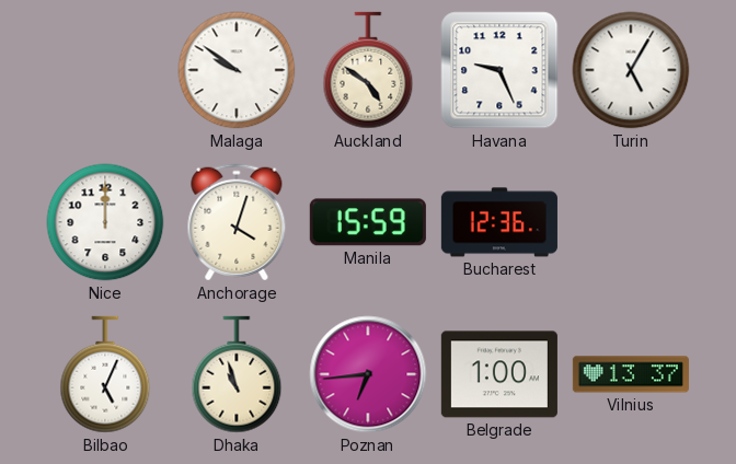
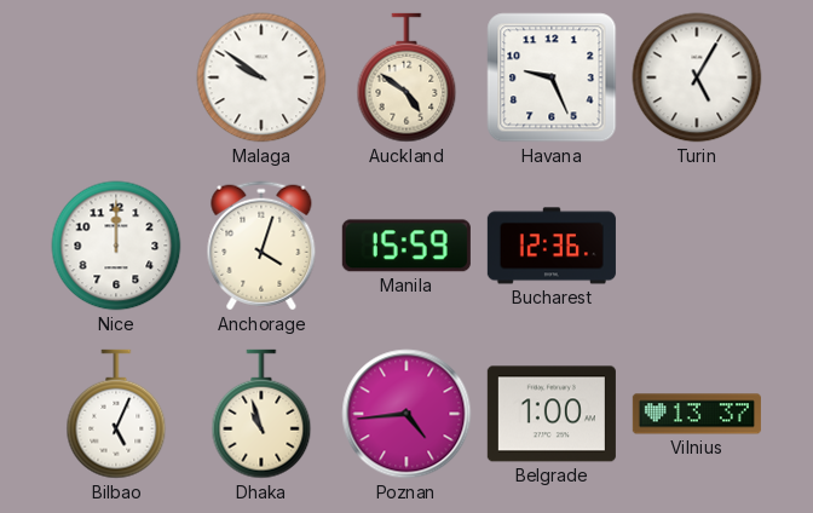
Poznan: 6:44 -> 4:44
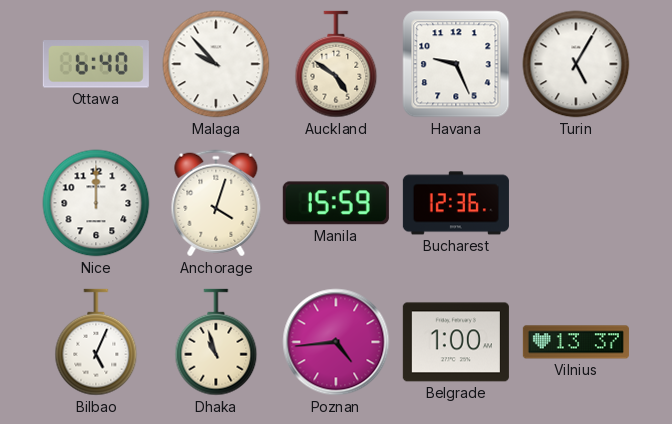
Ottawa: none -> 6:40
Malaga: 9:51 -> 9:53
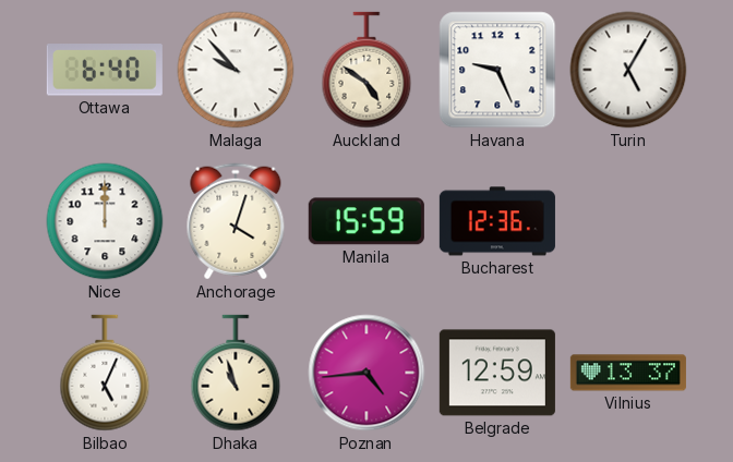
Belgrade: 1:00 -> 12:59
